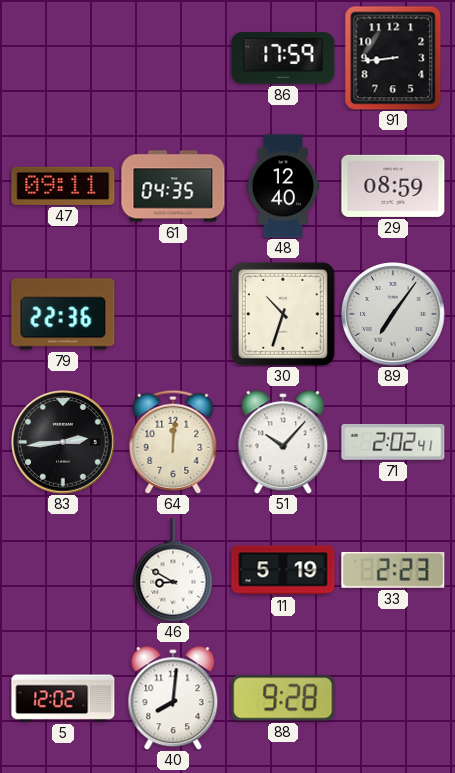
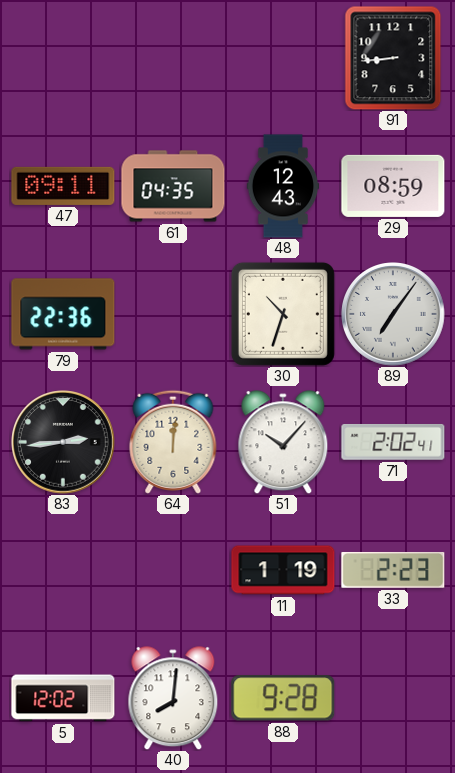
86: 17:59 -> none
48: 12:40 -> 12:43
46: 8:50 -> none
11: 5:19 -> 1:19
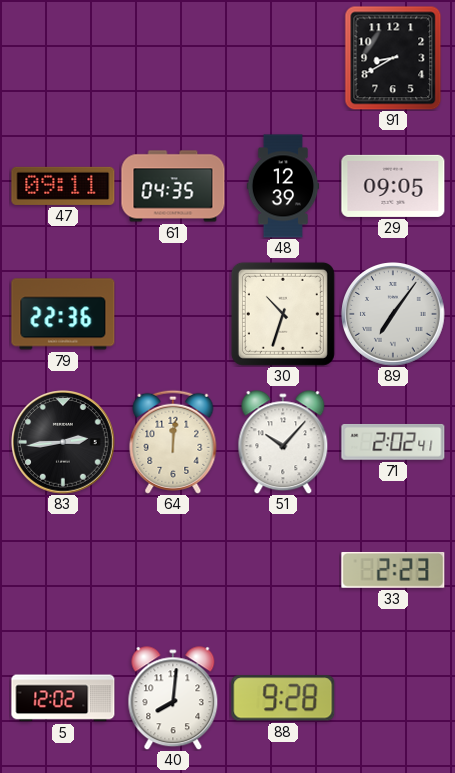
91: 8:44 -> 8:40
48: 12:43 -> 12:39
29: 08:59 -> 09:05
11: 1:19 -> none
